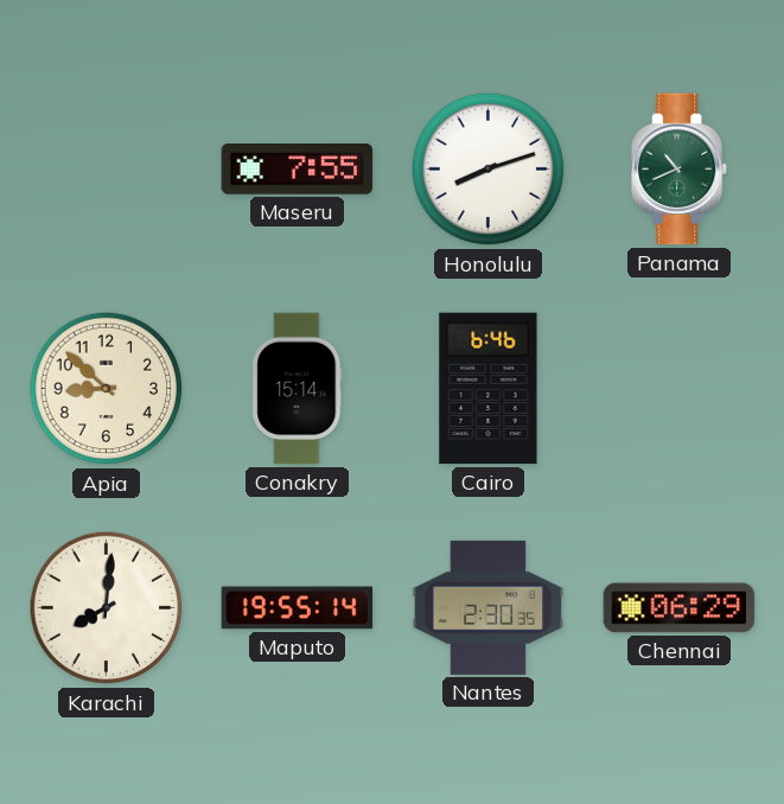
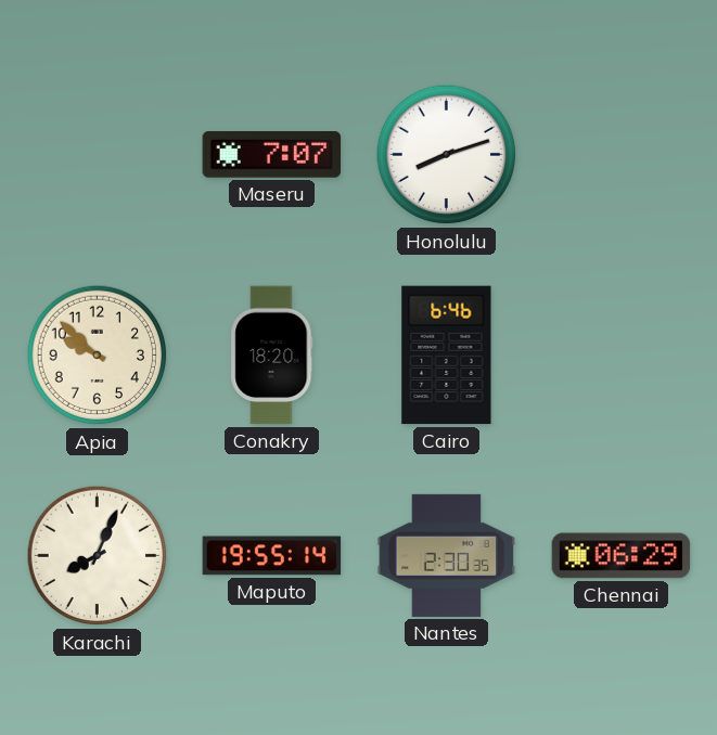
Maseru: 7:55 -> 7:07
Panama: 10:41 -> none
Apia: 8:52 -> 9:52
Conakry: 15:14 -> 18:20
Karachi: 8:01 -> 8:04
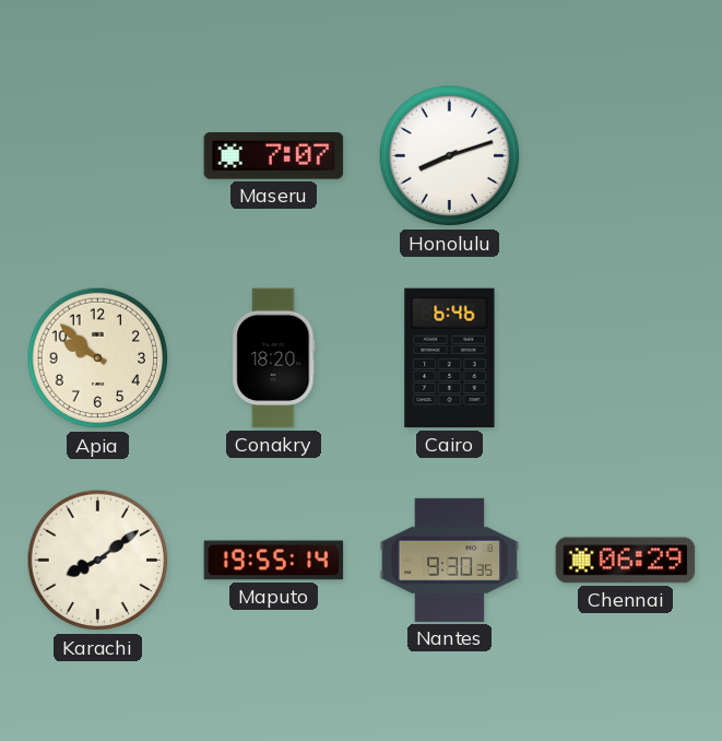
Karachi: 8:04 -> 8:09
Nantes: 2:30 -> 9:30
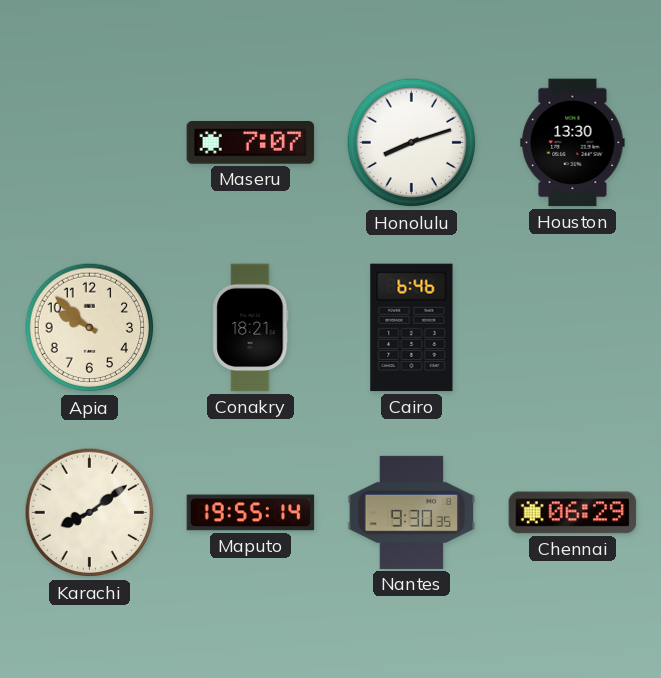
Houston: none -> 13:30
Conakry: 18:20 -> 18:21
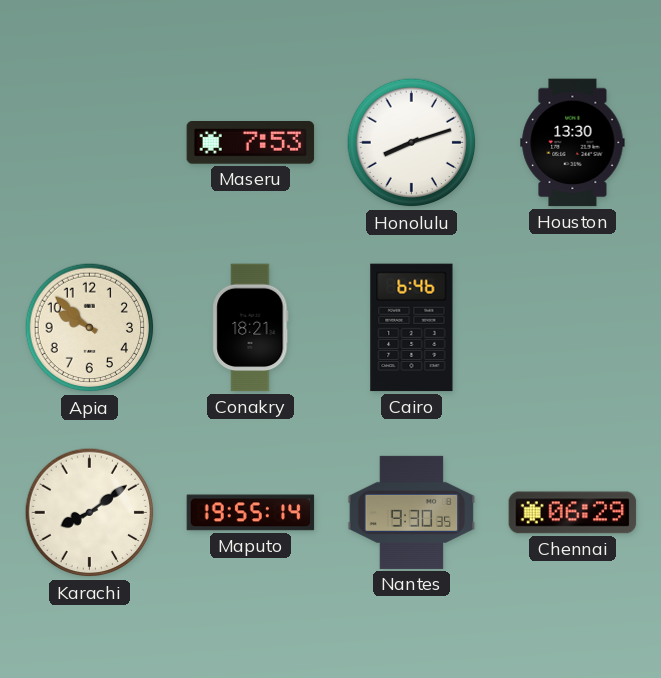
Maseru: 7:07 -> 7:53
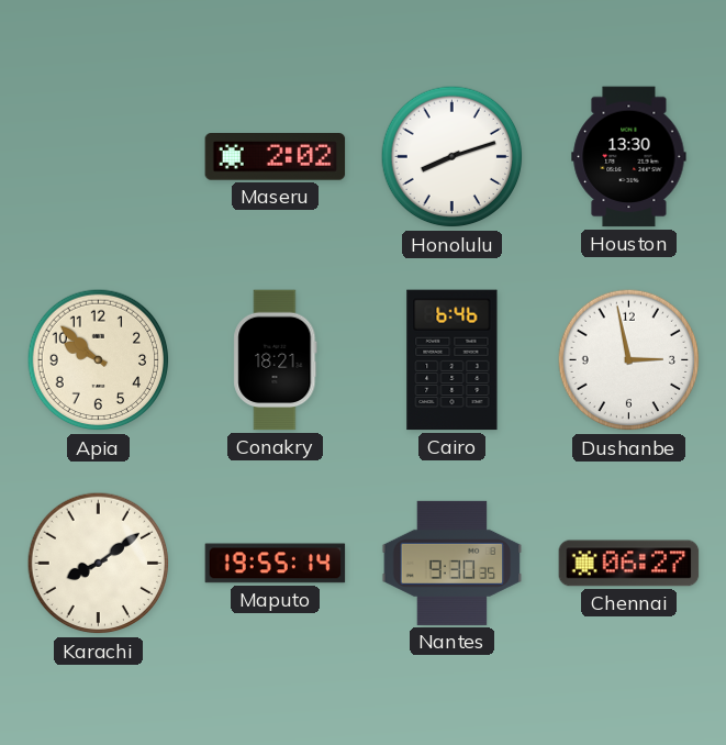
Maseru: 7:53 -> 2:02
Dushanbe: none -> 2:58
Chennai: 06:29 -> 06:27
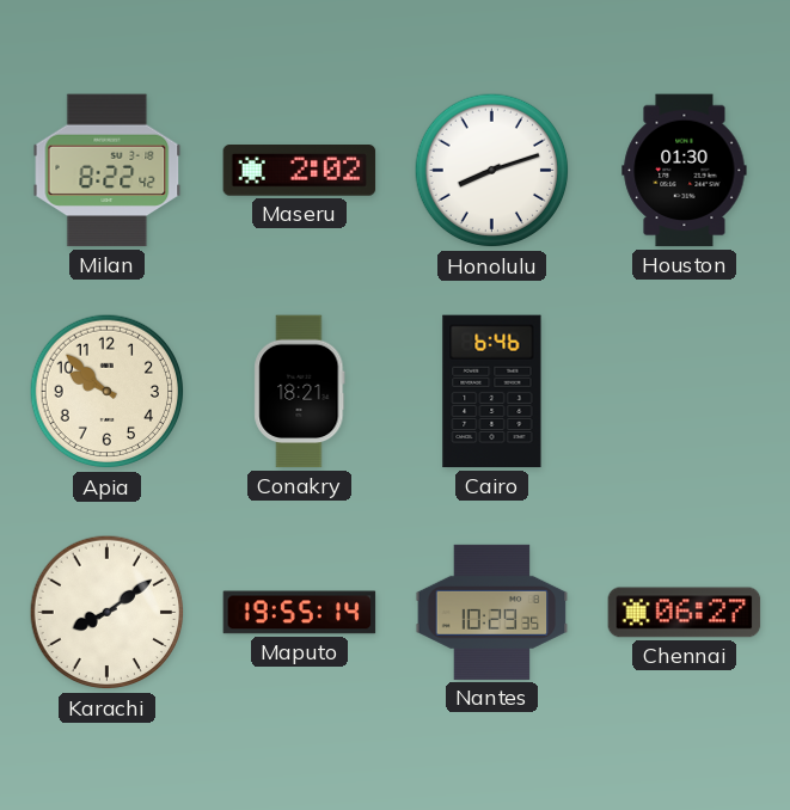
Milan: none -> 8:22
Houston: 13:30 -> 01:30
Dushanbe: 2:58 -> none
Nantes: 9:30 -> 10:29
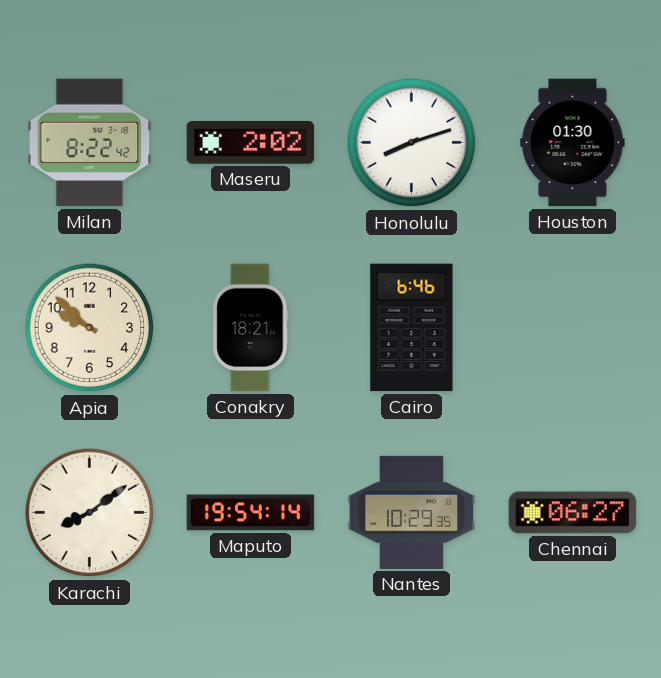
Maputo: 19:55 -> 19:54
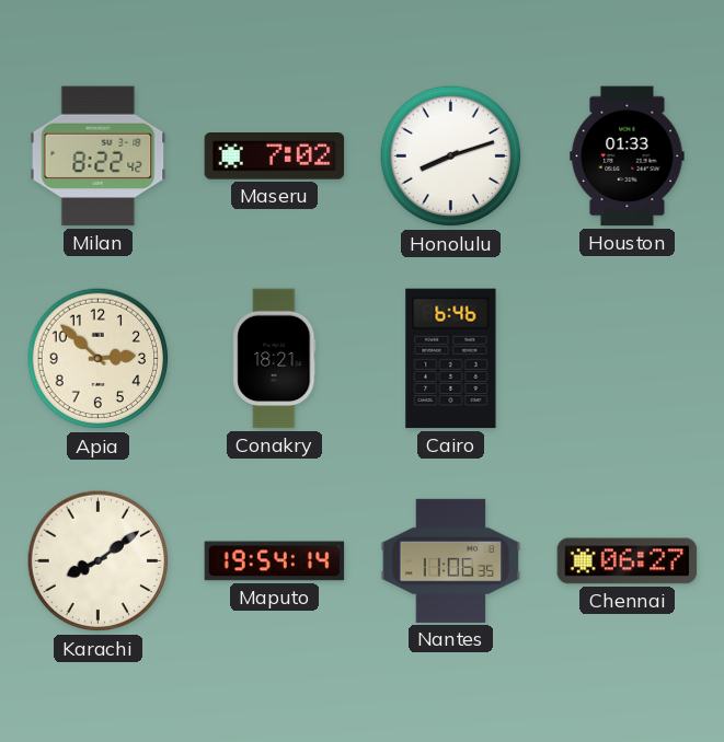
Maseru: 2:02 -> 7:02
Houston: 01:30 -> 01:33
Apia: 9:52 -> 2:52
Nantes: 10:29 -> 11:06
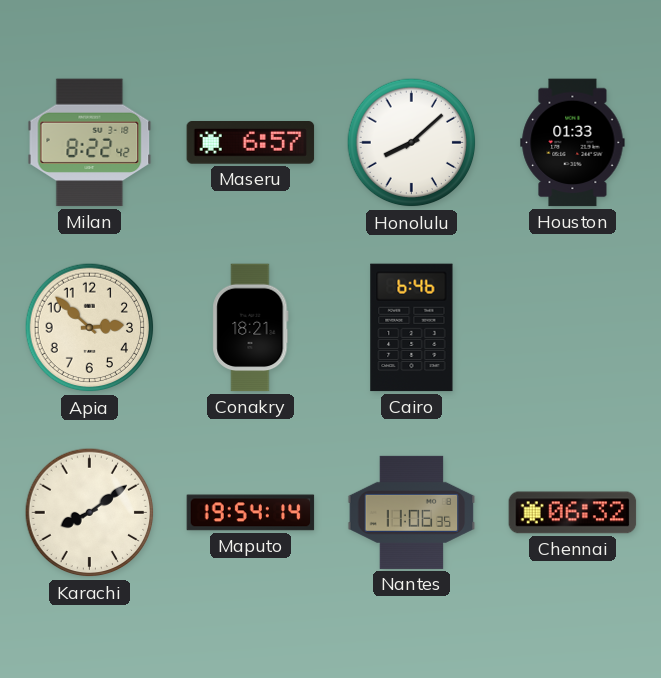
Maseru: 7:02 -> 6:57
Honolulu: 8:12 -> 8:08
Chennai: 06:27 -> 06:32
